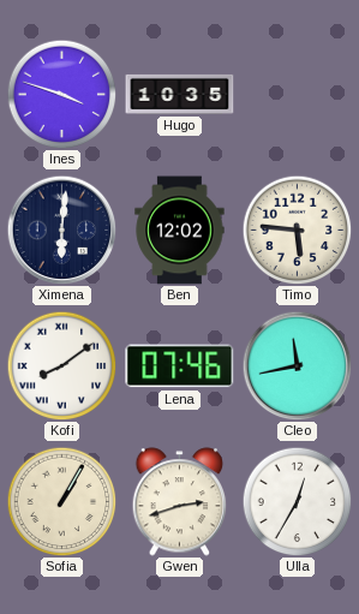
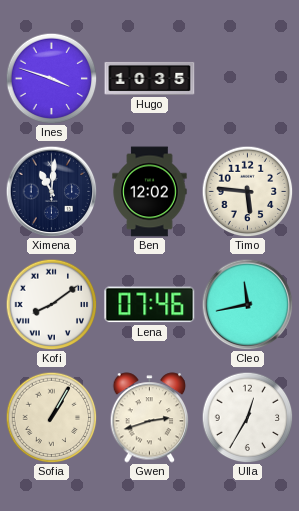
Ximena: 6:01 -> 11:01
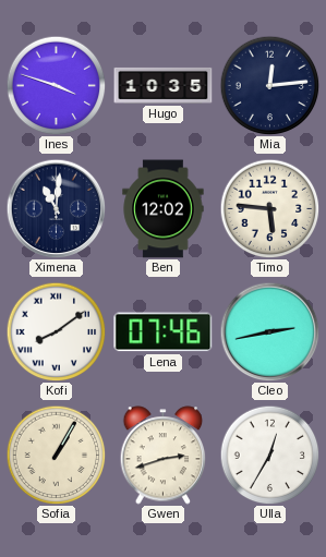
Mia: none -> 12:14
Cleo: 11:43 -> 2:43
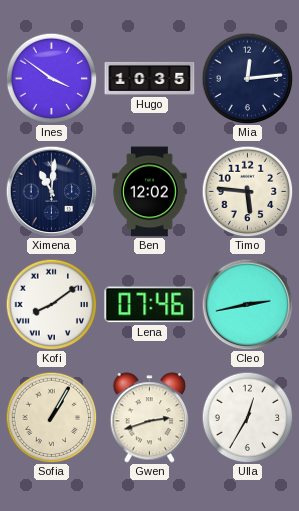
Ines: 3:48 -> 3:51
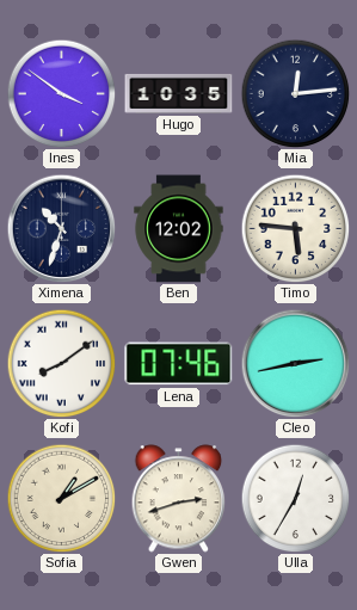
Ximena: 11:01 -> 10:33
Sofia: 1:05 -> 1:10
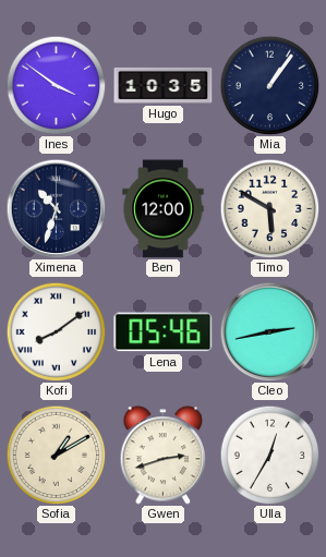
Mia: 12:14 -> 1:06
Ben: 12:02 -> 12:00
Timo: 5:46 -> 5:50
Lena: 07:46 -> 05:46
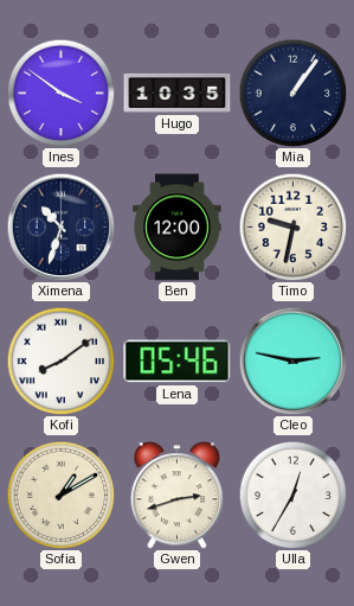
Timo: 5:50 -> 9:32
Cleo: 2:43 -> 2:47
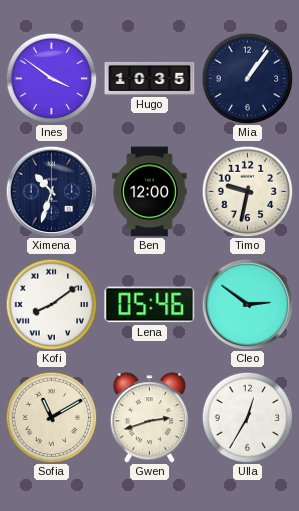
Cleo: 2:47 -> 2:51
Sofia: 1:10 -> 11:10
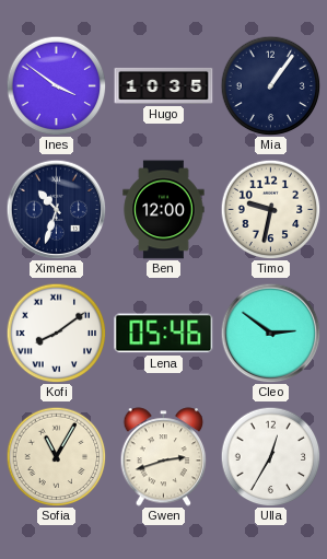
Sofia: 11:10 -> 11:05
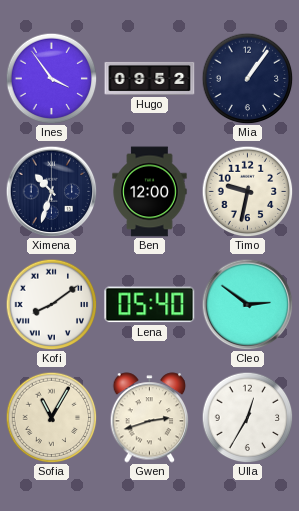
Ines: 3:51 -> 3:54
Hugo: 10:35 -> 09:52
Lena: 05:46 -> 05:40
